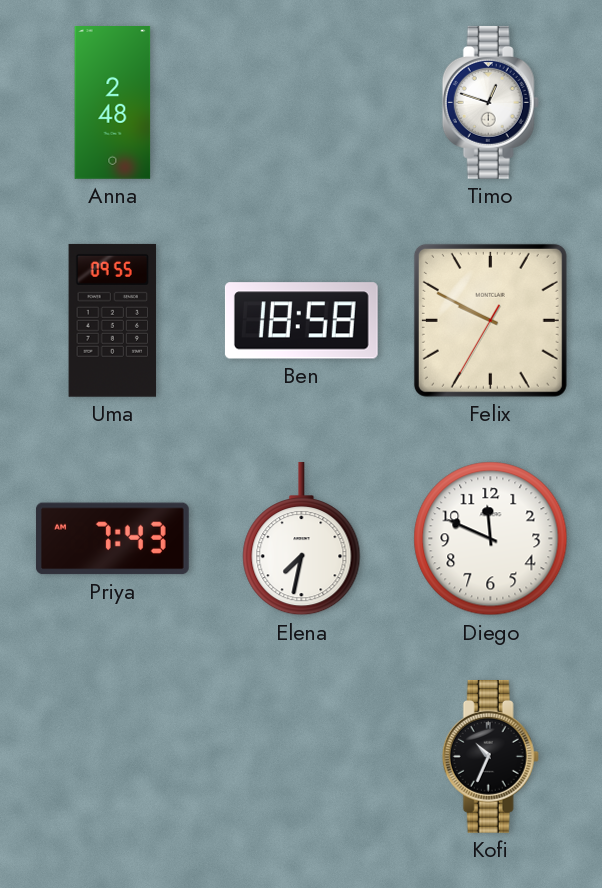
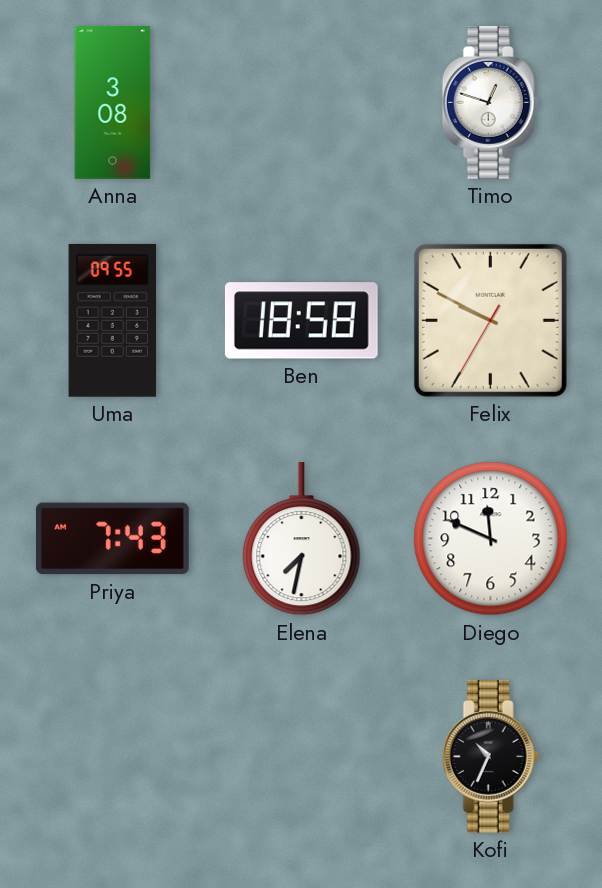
Anna: 2:48 -> 3:08
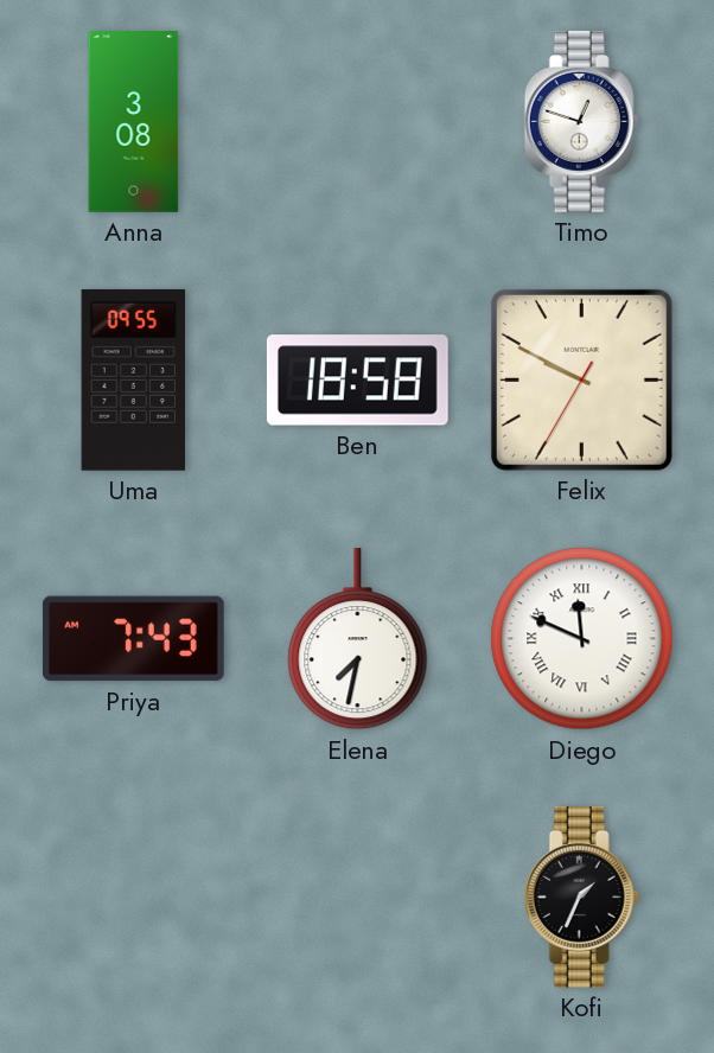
Diego numerals: Arabic -> Roman
Kofi: 10:34 -> 1:34
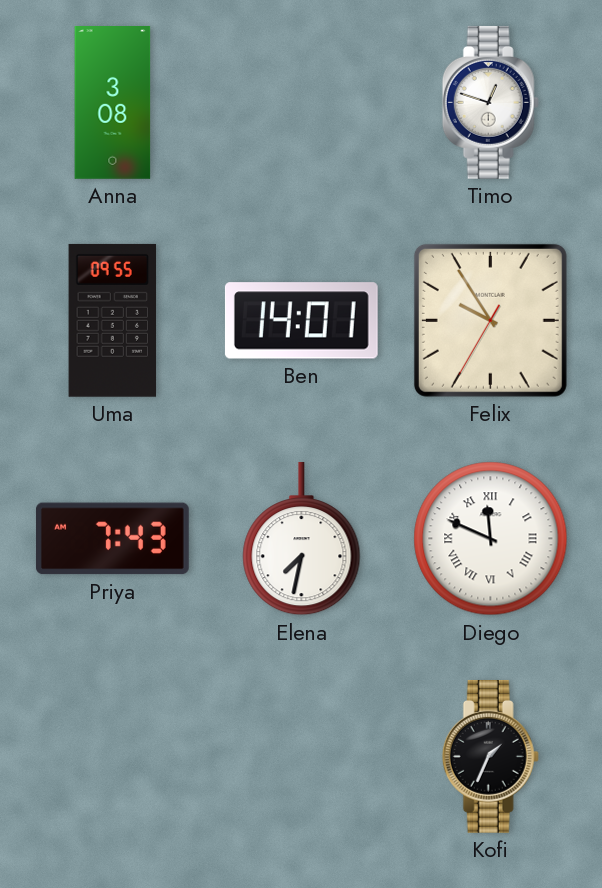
Ben: 18:58 -> 14:01
Felix: 9:49 -> 9:54
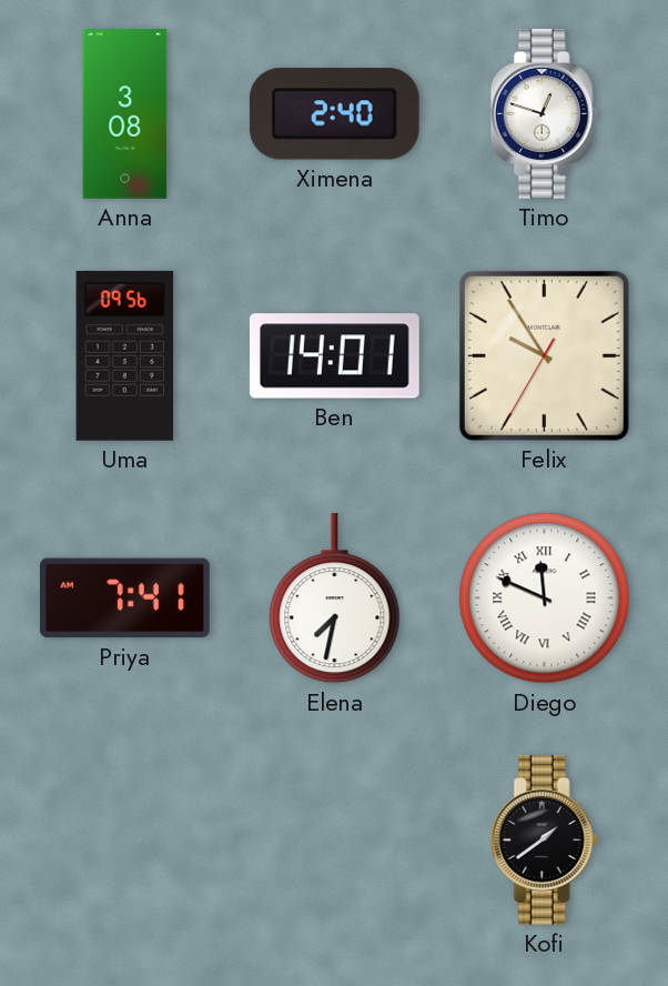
Ximena: none -> 2:40
Uma: 09:55 -> 09:56
Priya: 7:43 -> 7:41
Kofi: 1:34 -> 1:39
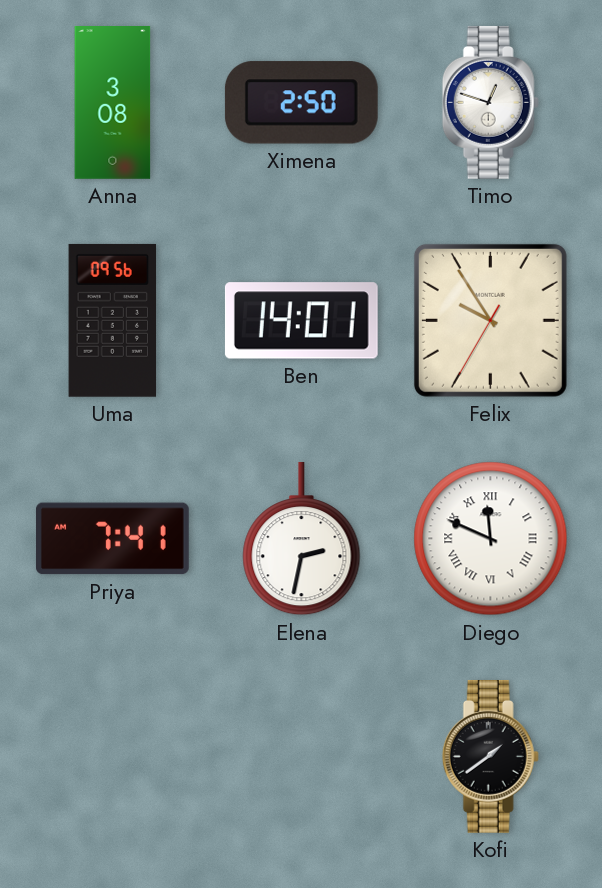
Ximena: 2:40 -> 2:50
Elena: 7:32 -> 2:32
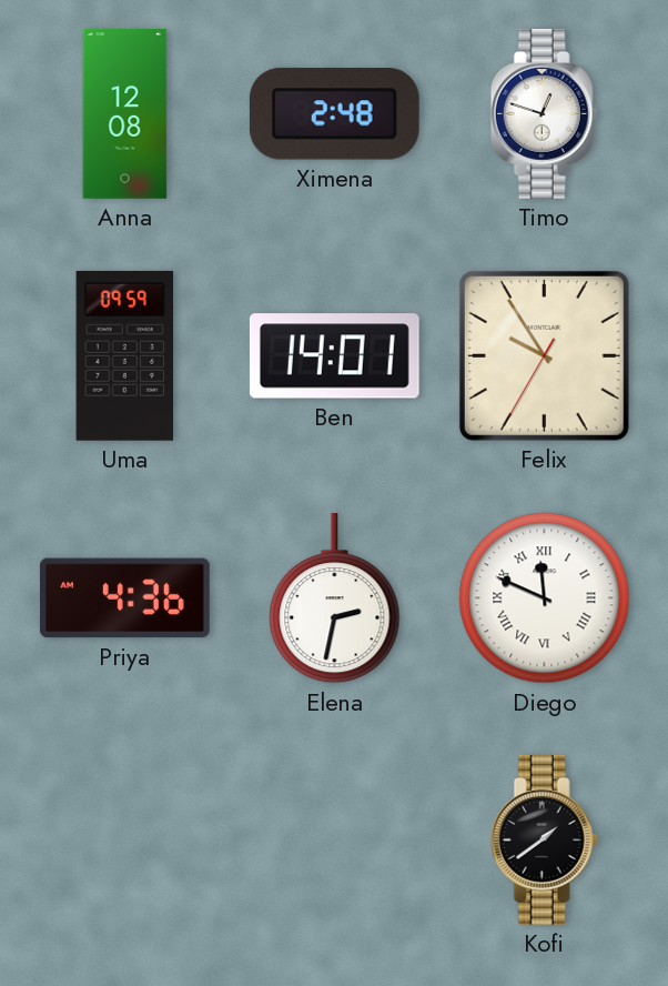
Anna: 3:08 -> 12:08
Ximena: 2:50 -> 2:48
Uma: 09:56 -> 09:59
Priya: 7:41 -> 4:36
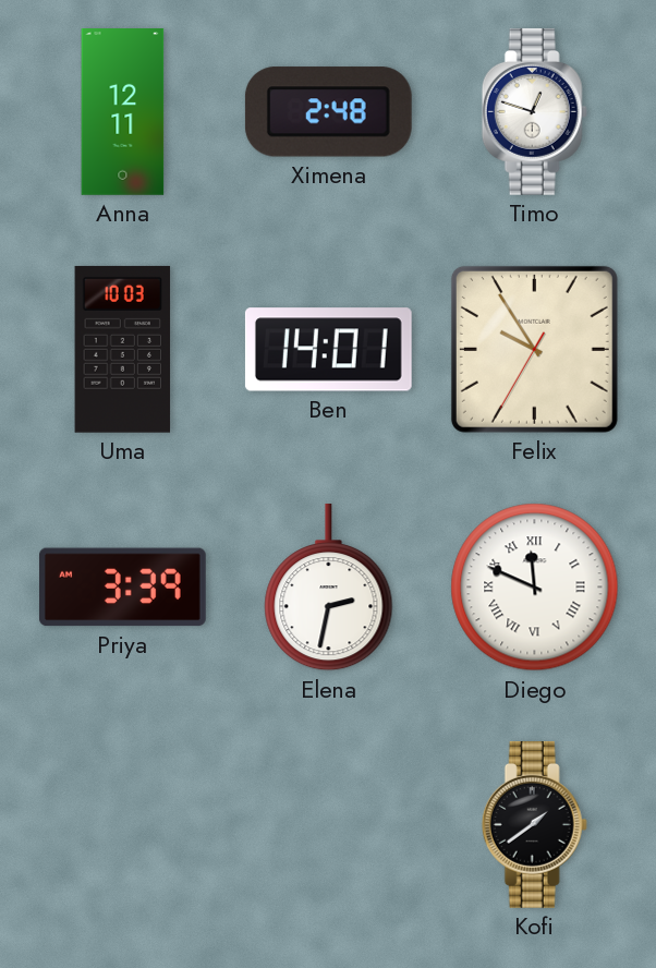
Anna: 12:08 -> 12:11
Uma: 09:59 -> 10:03
Priya: 4:36 -> 3:39
